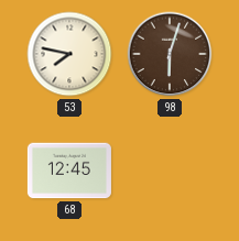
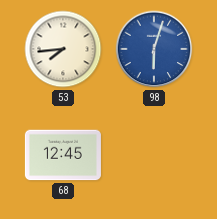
53: 7:47 -> 7:44
98 dial: brown -> blue
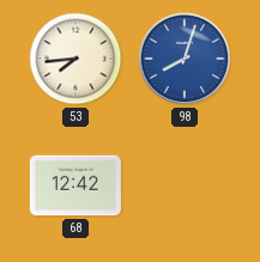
98: 6:03 -> 8:03
68: 12:45 -> 12:42
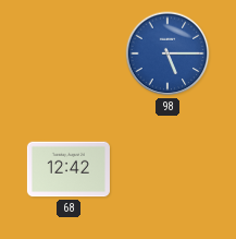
53: 7:44 -> none
98: 8:03 -> 5:15
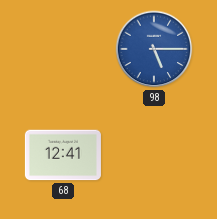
68: 12:42 -> 12:41
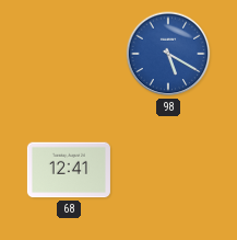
98: 5:15 -> 5:20
